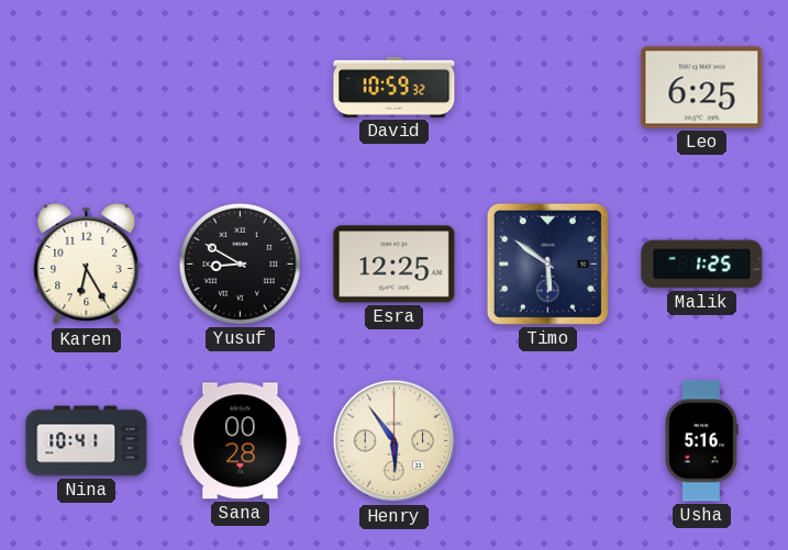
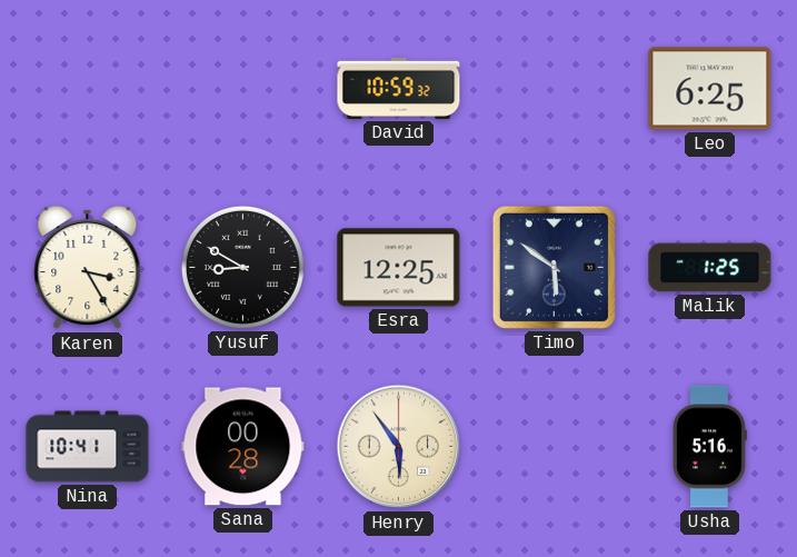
Karen: 6:25 -> 3:25
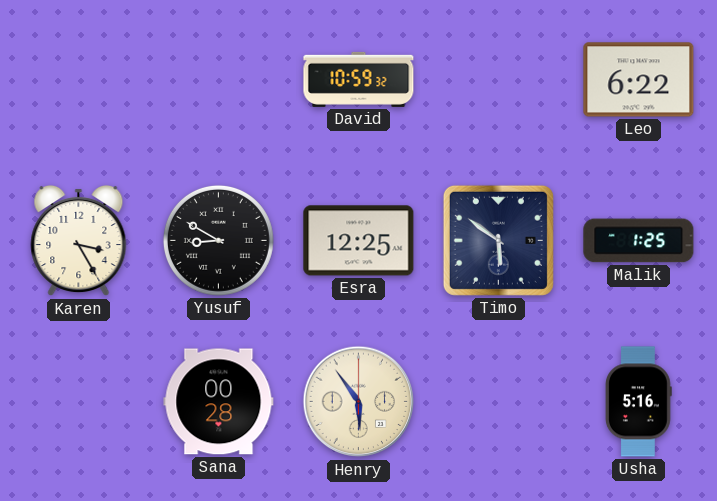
Leo: 6:25 -> 6:22
Nina: 10:41 -> none
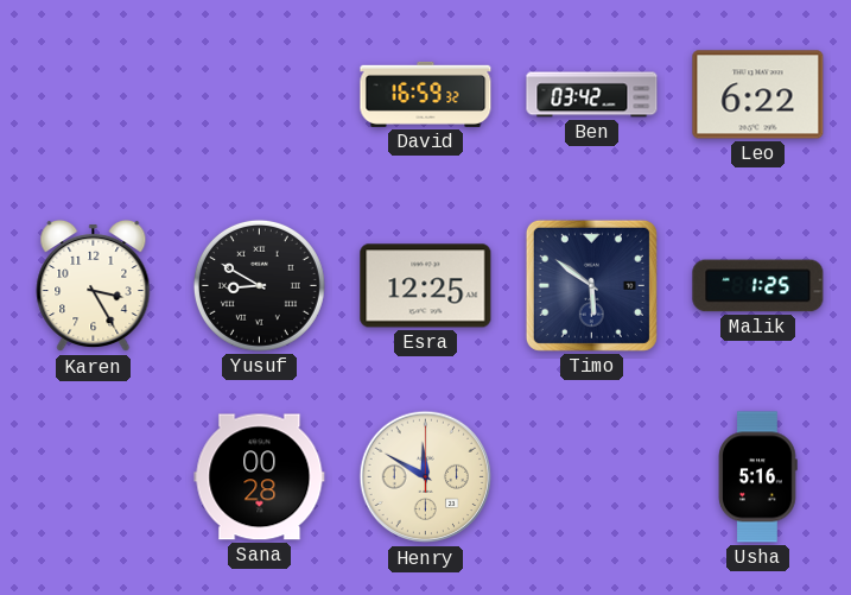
David: 10:59 -> 16:59
Ben: none -> 03:42
Henry: 5:54 -> 11:50
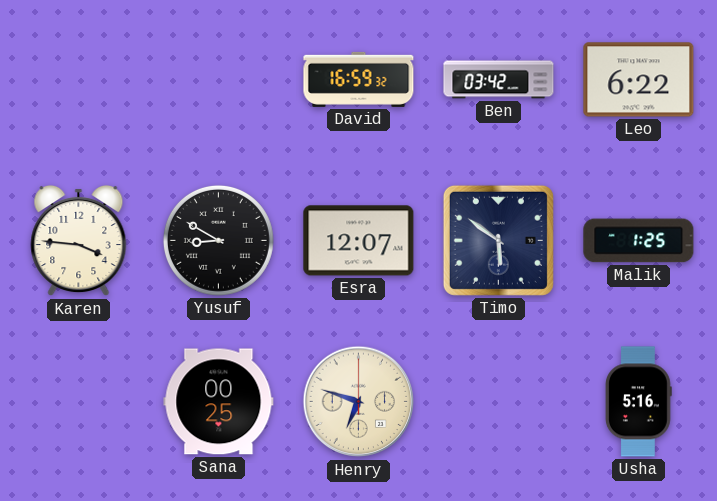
Karen: 3:25 -> 3:46
Esra: 12:25 -> 12:07
Sana: 00:28 -> 00:25
Henry: 11:50 -> 6:48
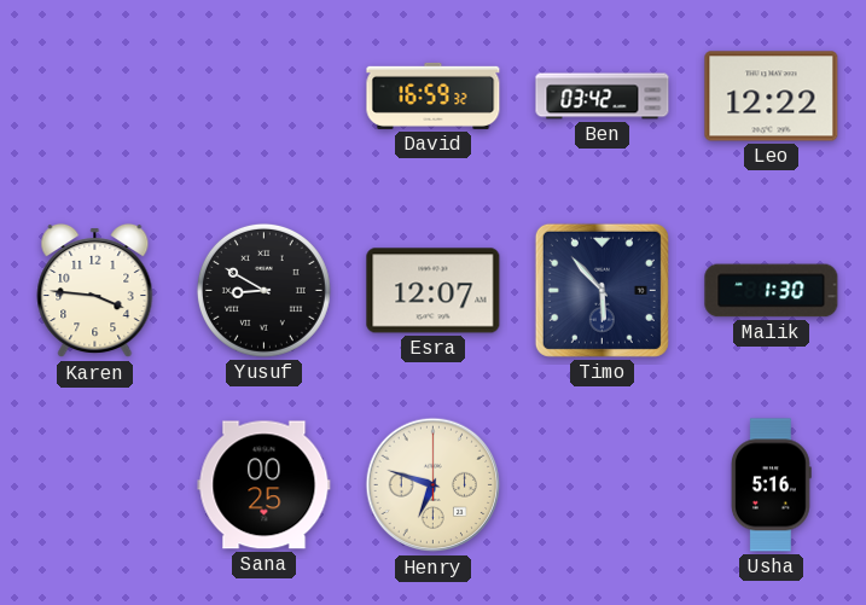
Leo: 6:22 -> 12:22
Timo: 5:51 -> 5:53
Malik: 1:25 -> 1:30
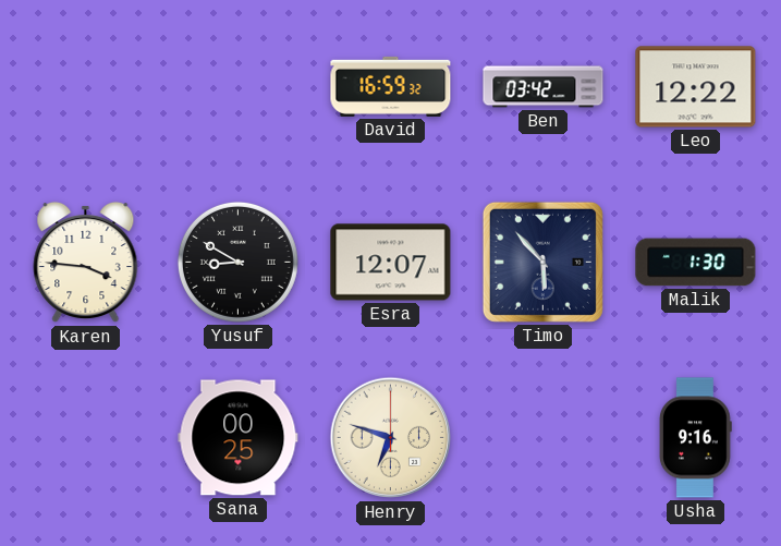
Usha: 5:16 -> 9:16
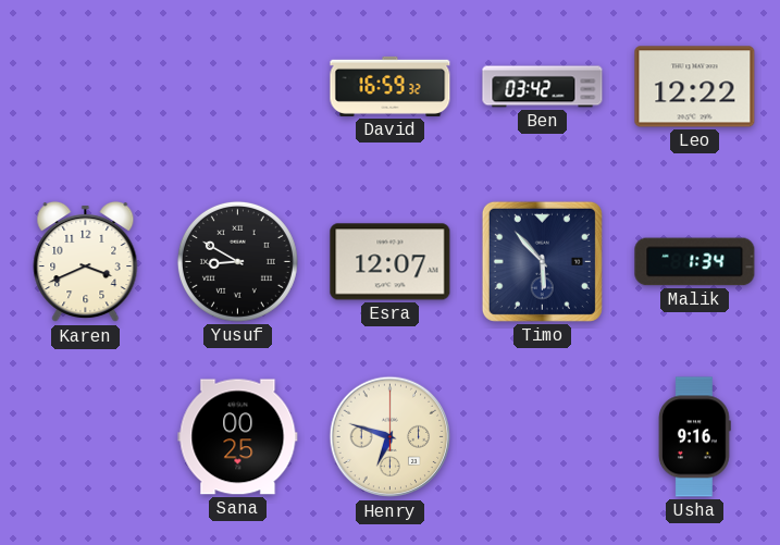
Karen: 3:46 -> 3:41
Malik: 1:30 -> 1:34
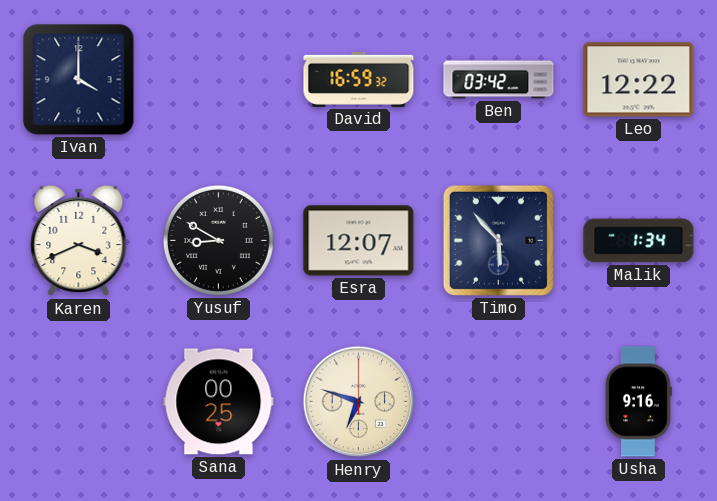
Ivan: none -> 4:00
